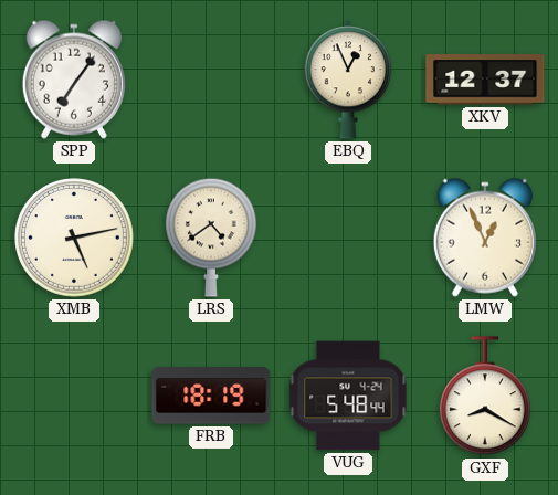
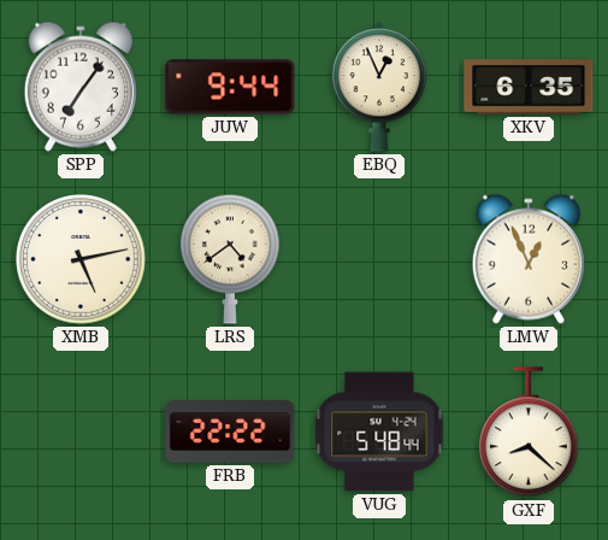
JUW: none -> 9:44
XKV: 12:37 -> 6:35
FRB: 18:19 -> 22:22
GXF: 8:20 -> 8:22
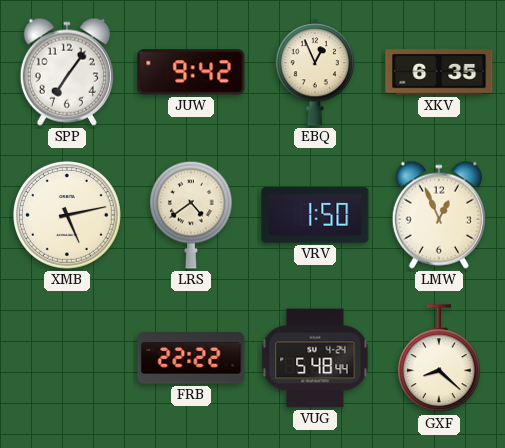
JUW: 9:44 -> 9:42
VRV: none -> 1:50
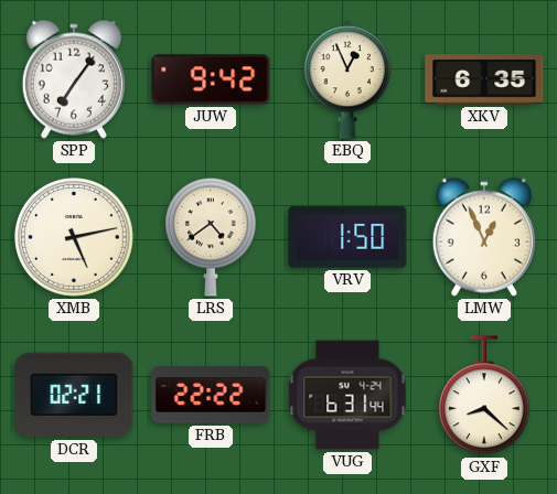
DCR: none -> 02:21
VUG: 5:48 -> 6:31
